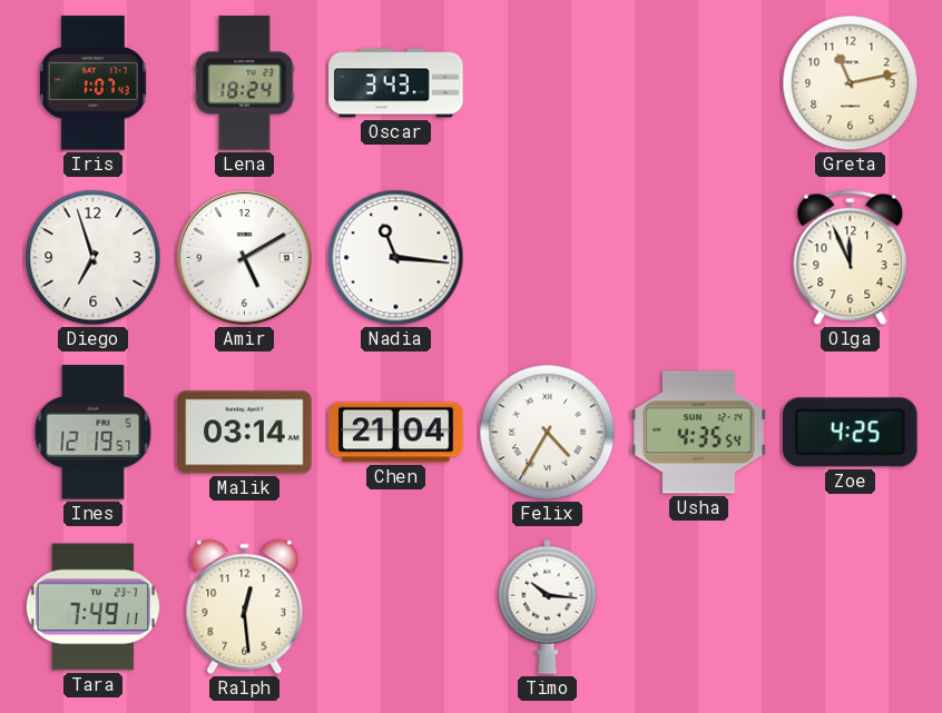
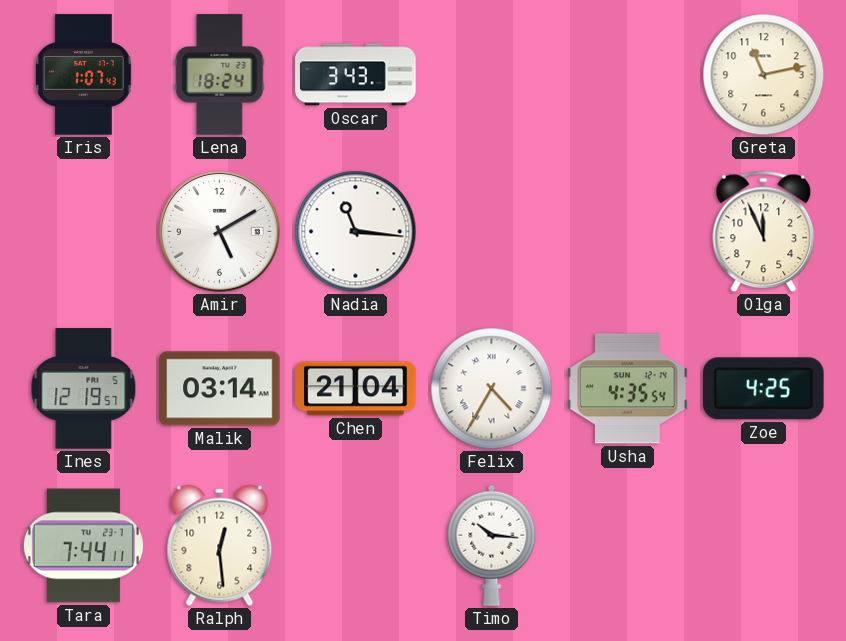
Diego: 6:57 -> none
Tara: 7:49 -> 7:44
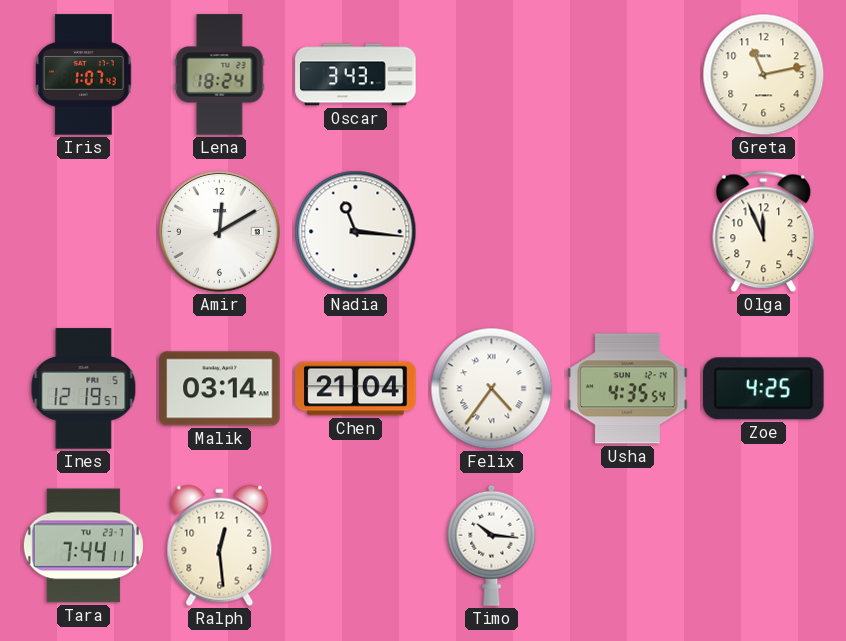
Amir: 5:10 -> 12:10
Felix: 4:35 -> 4:36
